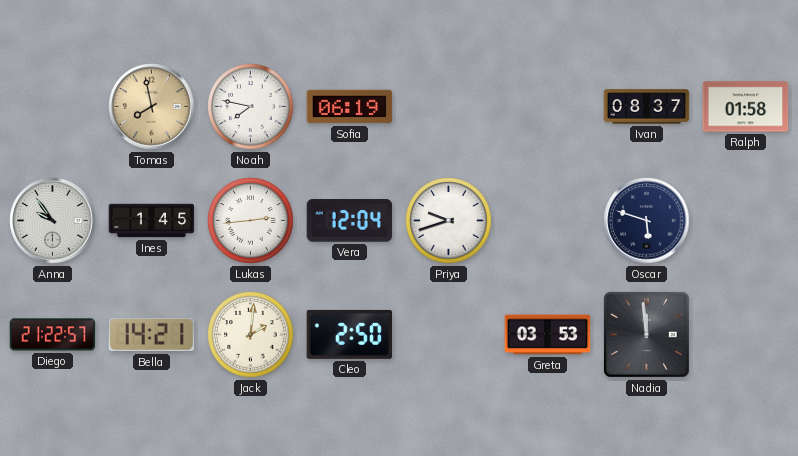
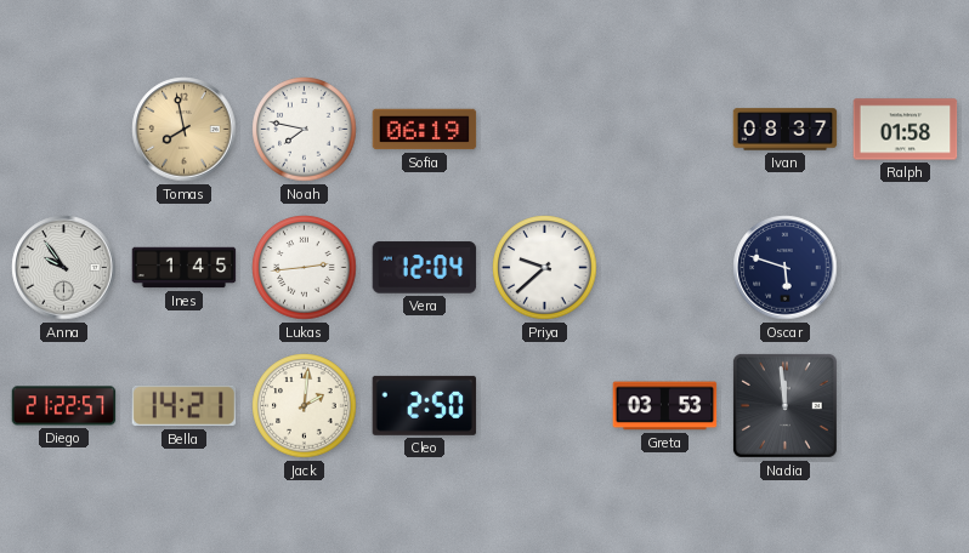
Priya: 9:42 -> 9:38
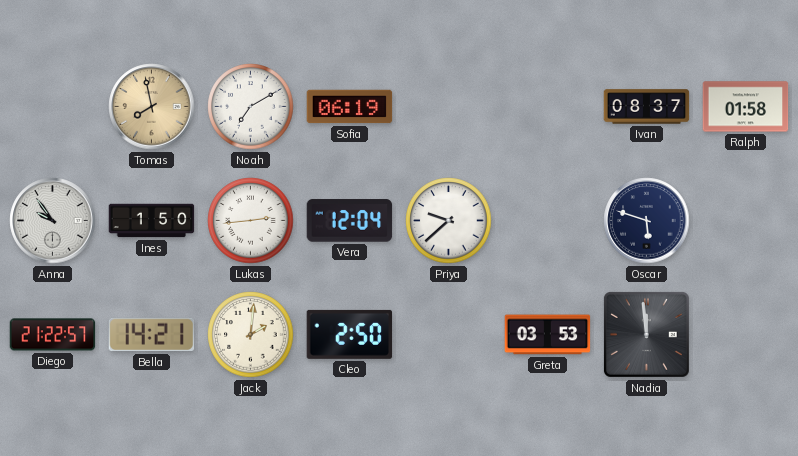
Noah: 7:47 -> 7:10
Ines: 1:45 -> 1:50
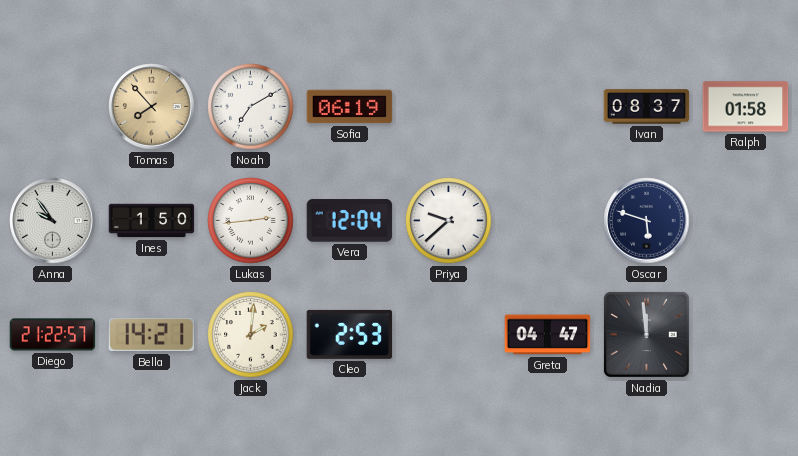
Tomas: 7:58 -> 7:53
Cleo: 2:50 -> 2:53
Greta: 03:53 -> 04:47
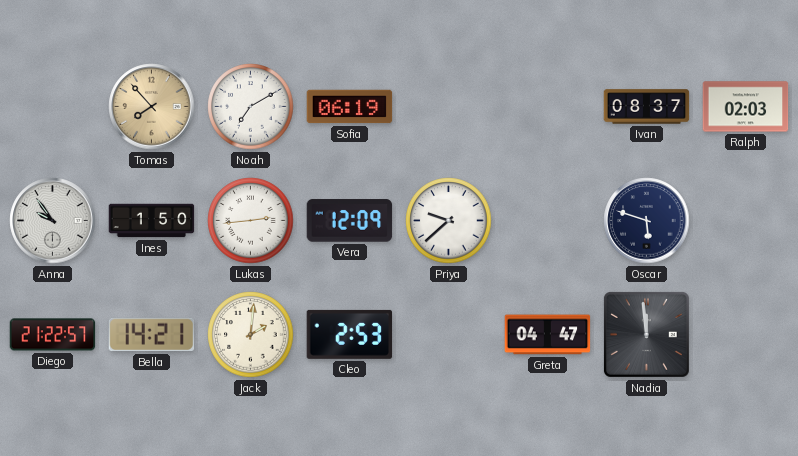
Ralph: 01:58 -> 02:03
Vera: 12:04 -> 12:09
